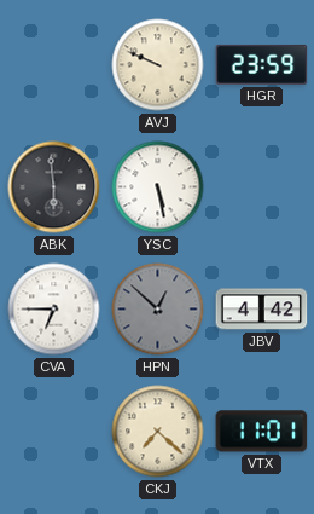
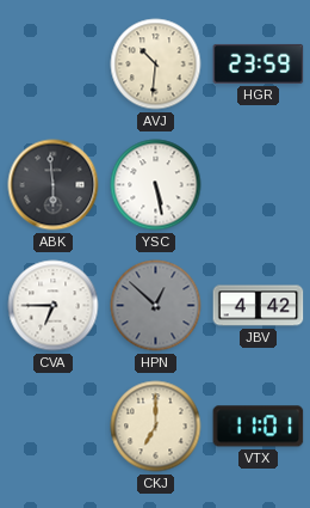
AVJ: 9:49 -> 10:31
CKJ: 7:22 -> 7:00
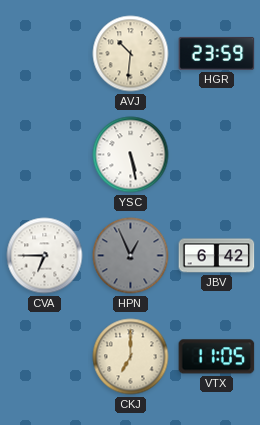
ABK: 5:59 -> none
HPN: 12:52 -> 12:56
JBV: 4:42 -> 6:42
VTX: 11:01 -> 11:05
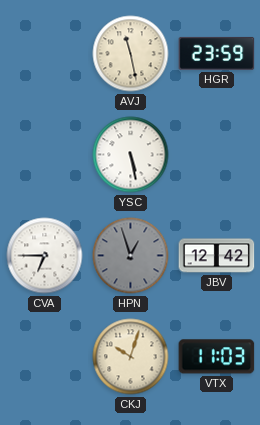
AVJ: 10:31 -> 11:28
HPN: 12:56 -> 12:57
JBV: 6:42 -> 12:42
CKJ: 7:00 -> 10:03
VTX: 11:05 -> 11:03
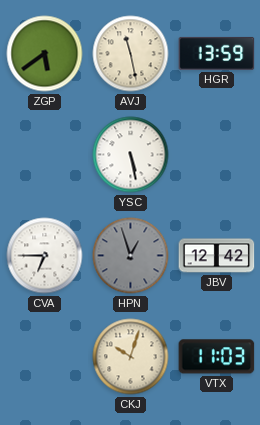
ZGP: none -> 5:39
HGR: 23:59 -> 13:59
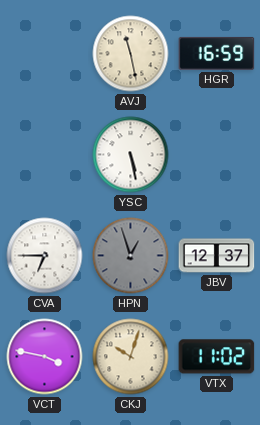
ZGP: 5:39 -> none
HGR: 13:59 -> 16:59
JBV: 12:42 -> 12:37
VCT: none -> 3:47
VTX: 11:03 -> 11:02
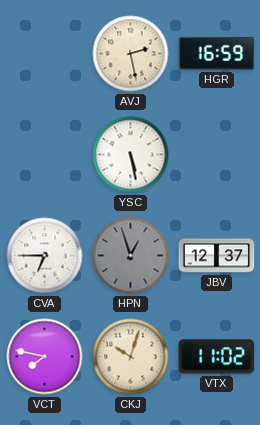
AVJ: 11:28 -> 2:28
VCT: 3:47 -> 7:47
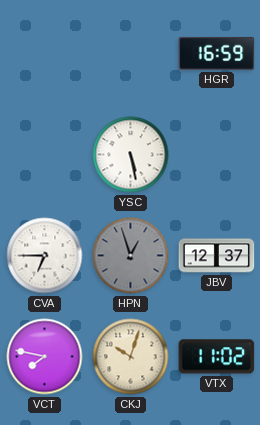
AVJ: 2:28 -> none
